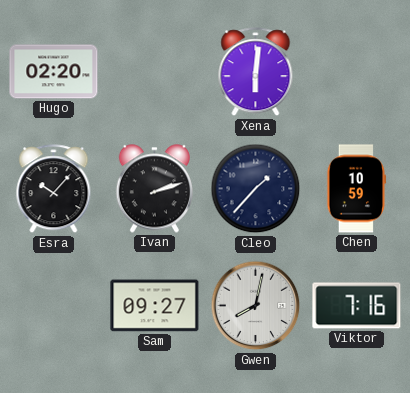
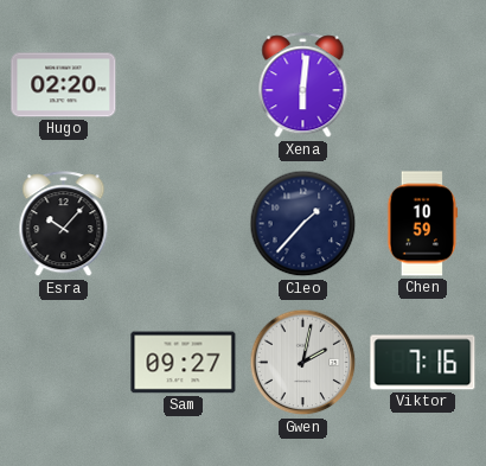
Ivan: 2:12 -> none
Gwen: 8:02 -> 2:02
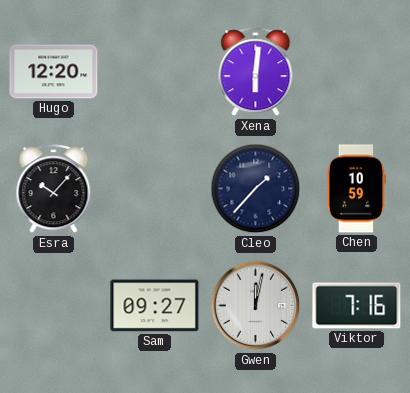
Hugo: 02:20 -> 12:20
Gwen: 2:02 -> 12:02
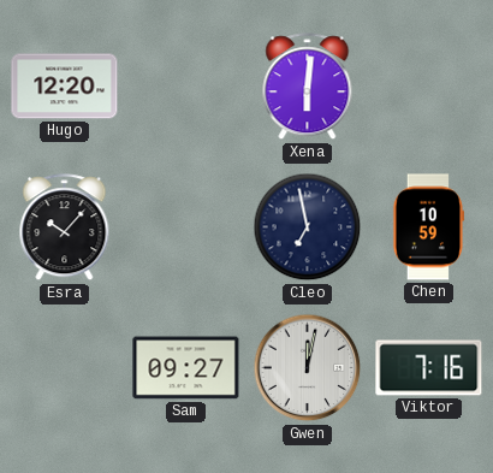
Cleo: 1:37 -> 6:58
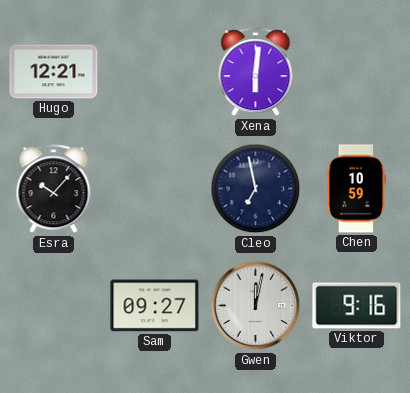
Hugo: 12:20 -> 12:21
Viktor: 7:16 -> 9:16
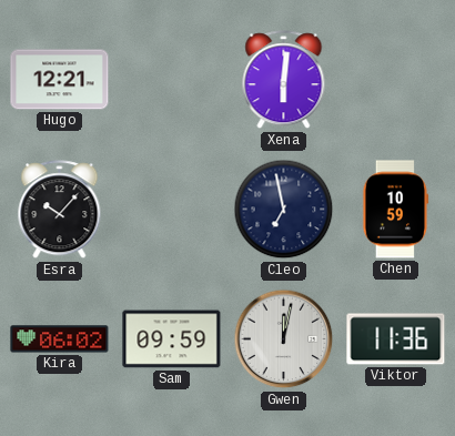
Kira: none -> 06:02
Sam: 09:27 -> 09:59
Viktor: 9:16 -> 11:36
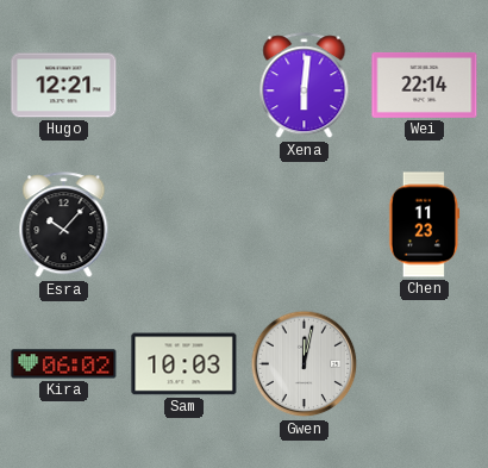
Wei: none -> 22:14
Cleo: 6:58 -> none
Chen: 10:59 -> 11:23
Sam: 09:59 -> 10:03
Viktor: 11:36 -> none
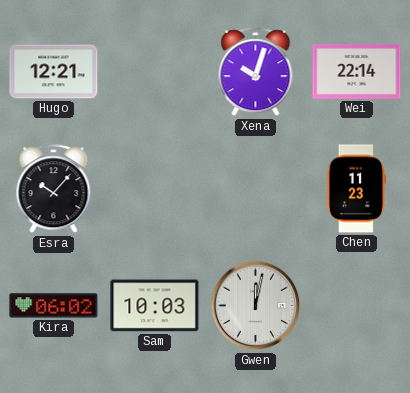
Xena: 6:01 -> 10:03
